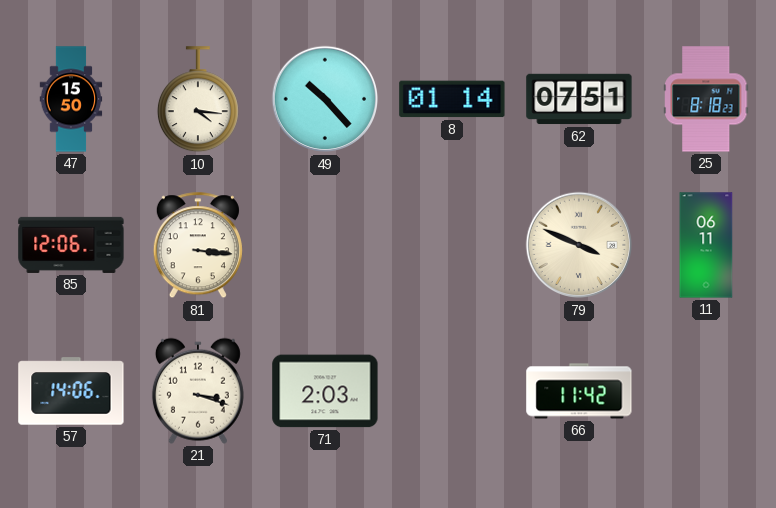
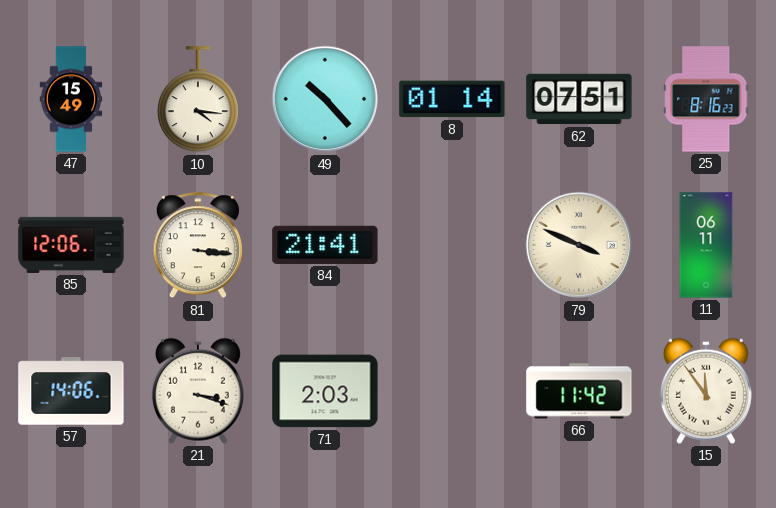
47: 15:50 -> 15:49
25: 8:18 -> 8:16
84: none -> 21:41
15: none -> 11:54
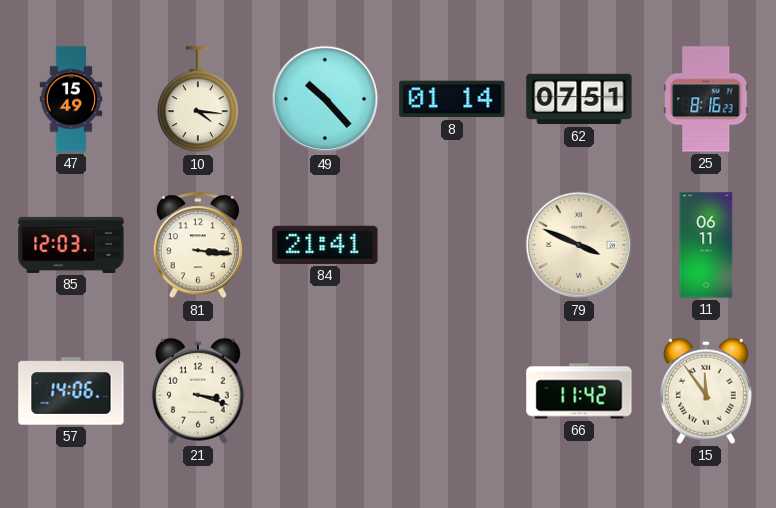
85: 12:06 -> 12:03
71: 2:03 -> none
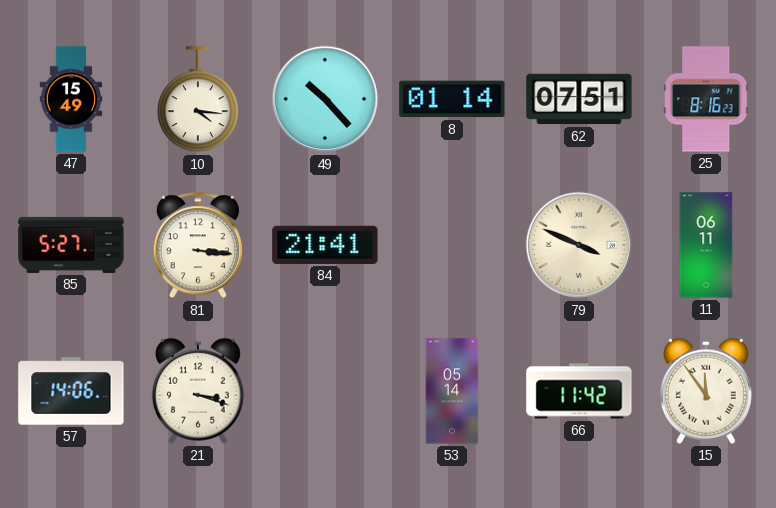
85: 12:03 -> 5:27
53: none -> 05:14
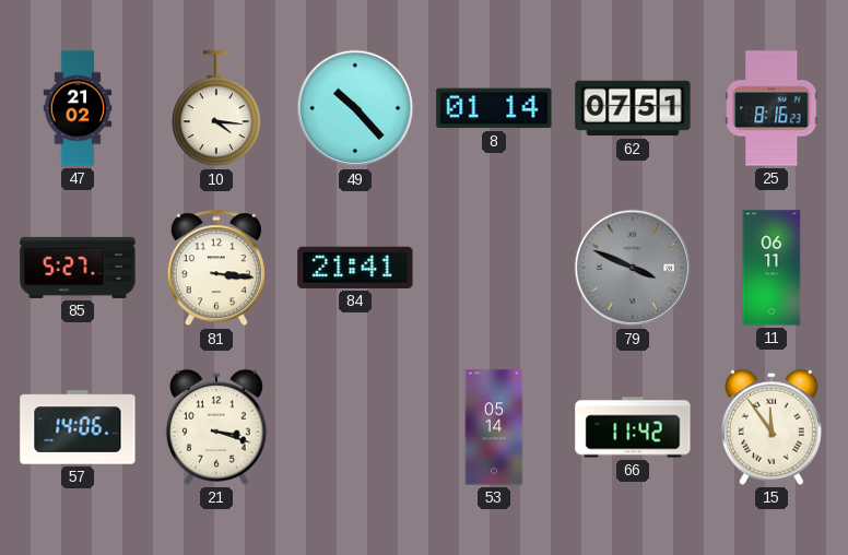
47: 15:49 -> 21:02
79 dial: cream -> grey
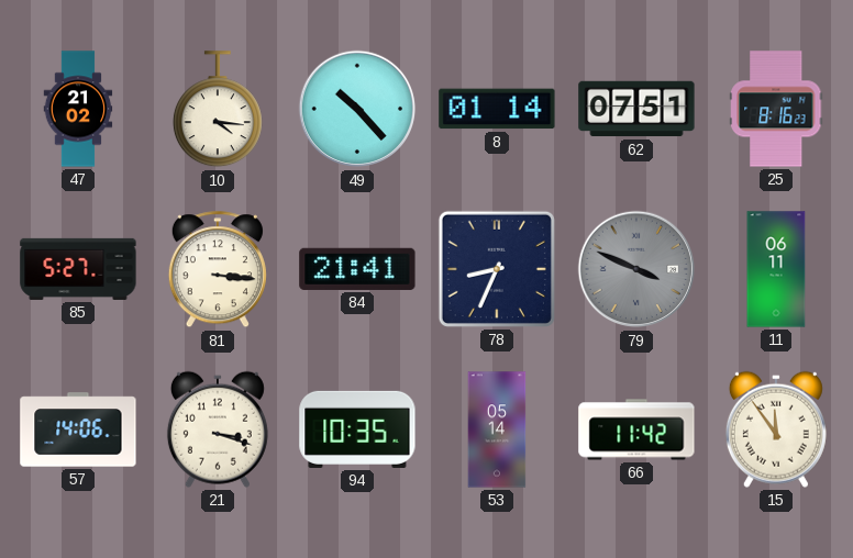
78: none -> 8:34
94: none -> 10:35
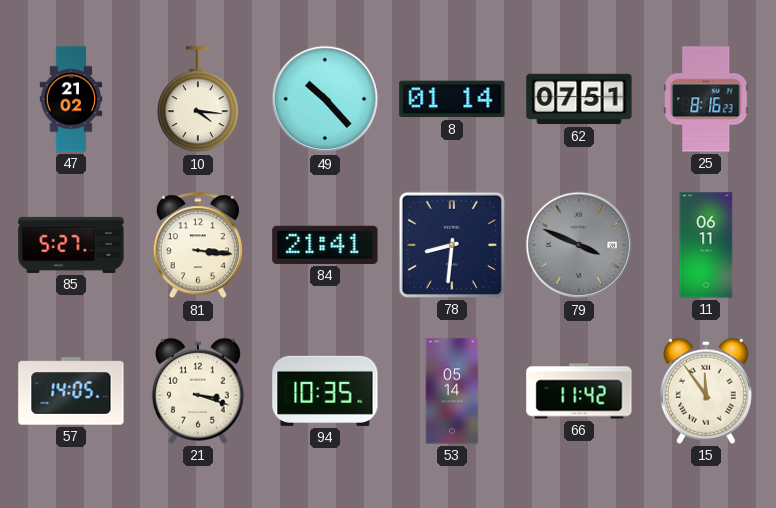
78: 8:34 -> 8:31
57: 14:06 -> 14:05
